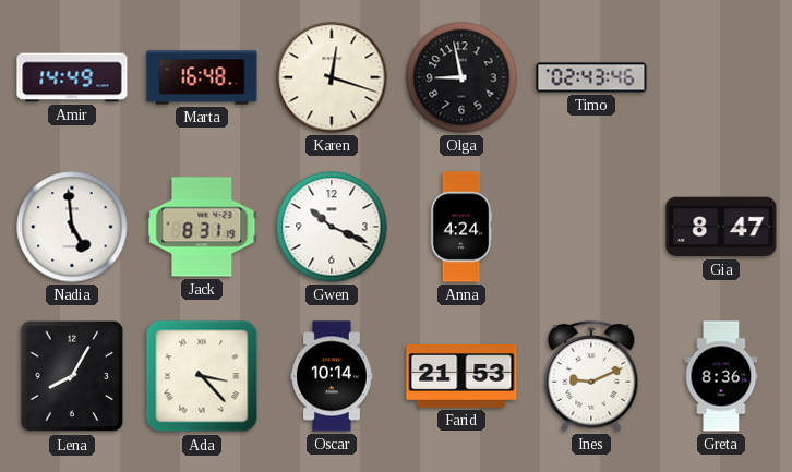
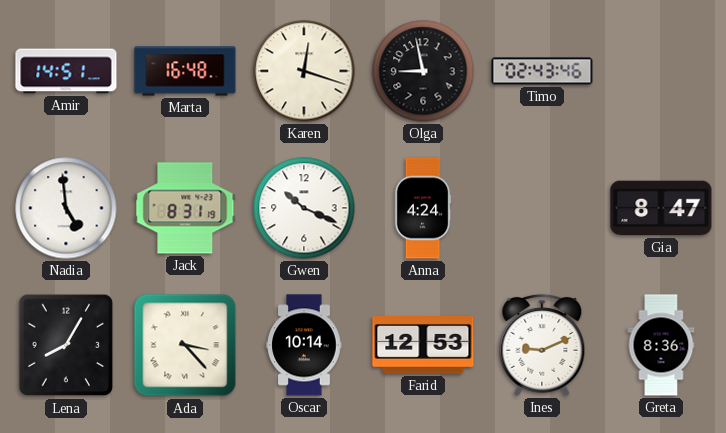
Amir: 14:49 -> 14:51
Farid: 21:53 -> 12:53
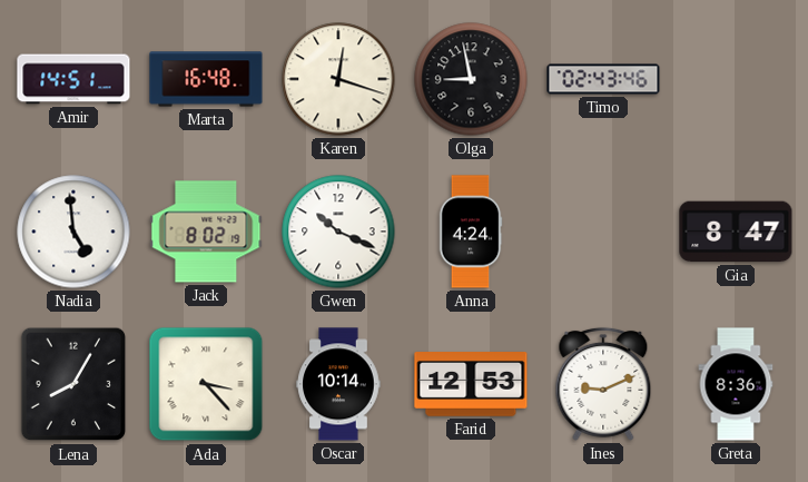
Jack: 8:31 -> 8:02
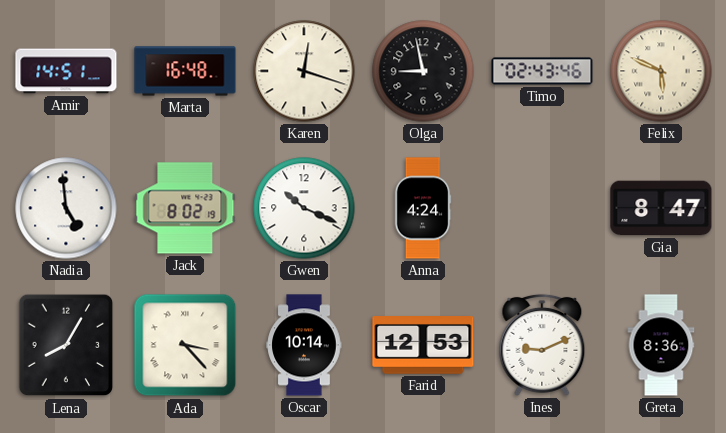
Felix: none -> 5:49
